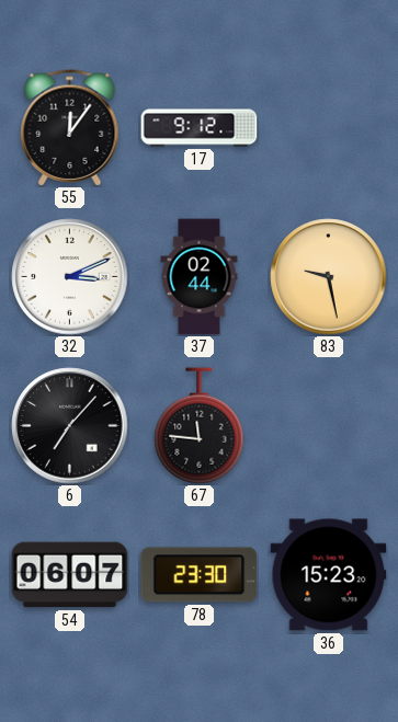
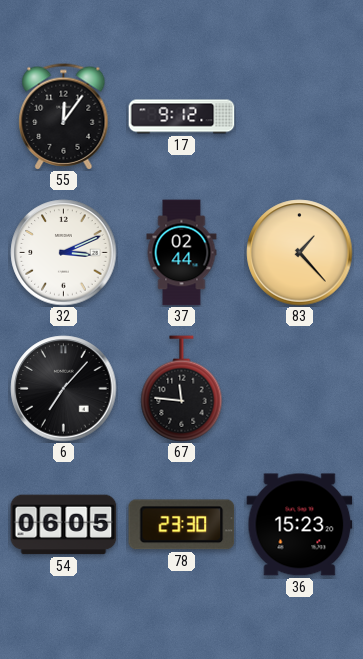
83: 9:28 -> 1:23
54: 06:07 -> 06:05
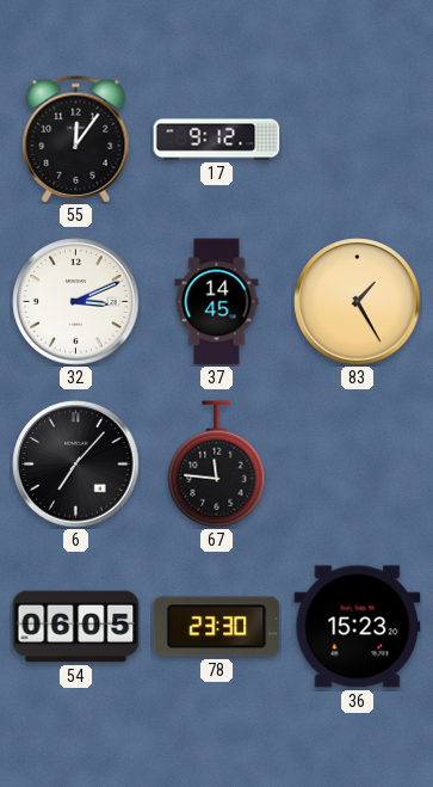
37: 02:44 -> 14:45
83: 1:23 -> 1:25
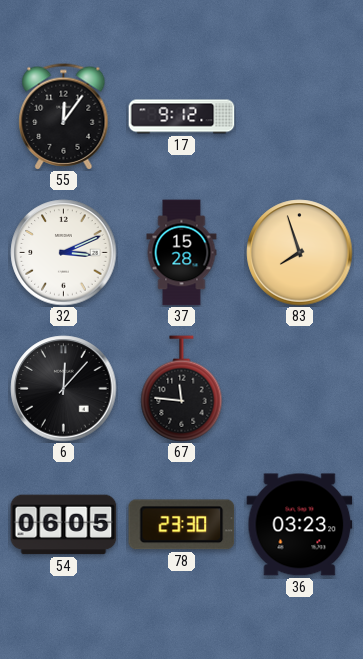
37: 14:45 -> 15:28
83: 1:25 -> 7:57
6: 7:07 -> 12:07
36: 15:23 -> 03:23
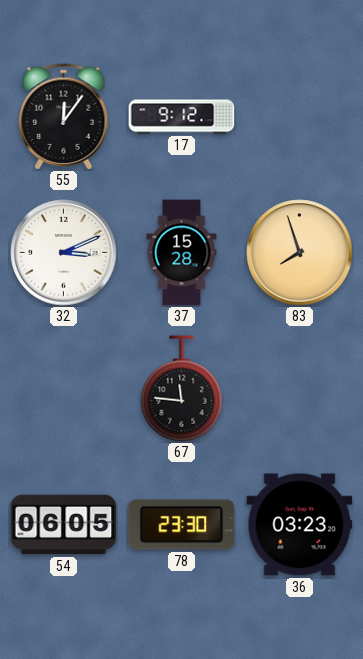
6: 12:07 -> none
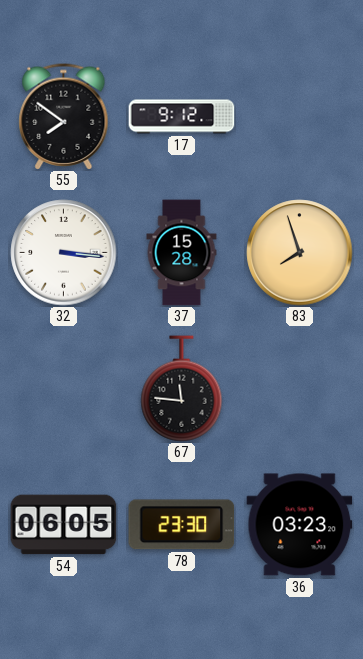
55: 12:06 -> 7:51
32: 3:11 -> 3:16
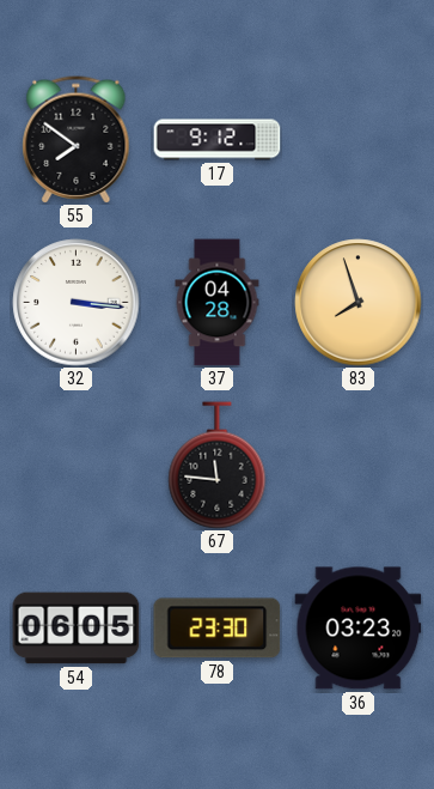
37: 15:28 -> 04:28
